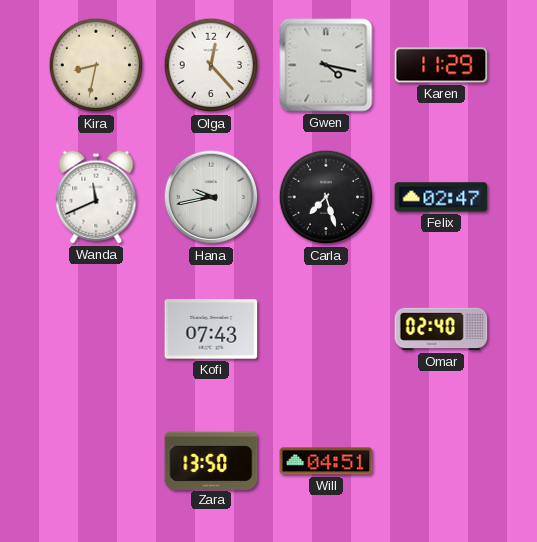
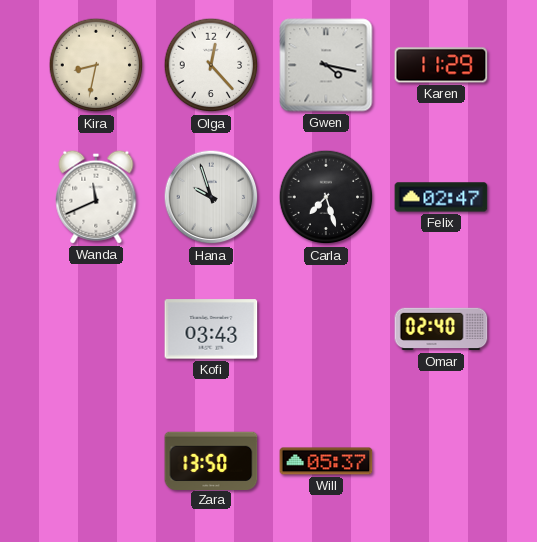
Hana: 9:43 -> 9:57
Kofi: 07:43 -> 03:43
Will: 04:51 -> 05:37
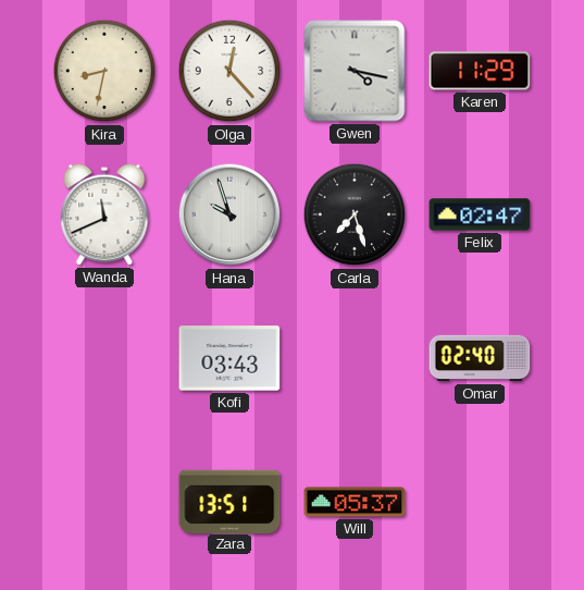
Zara: 13:50 -> 13:51
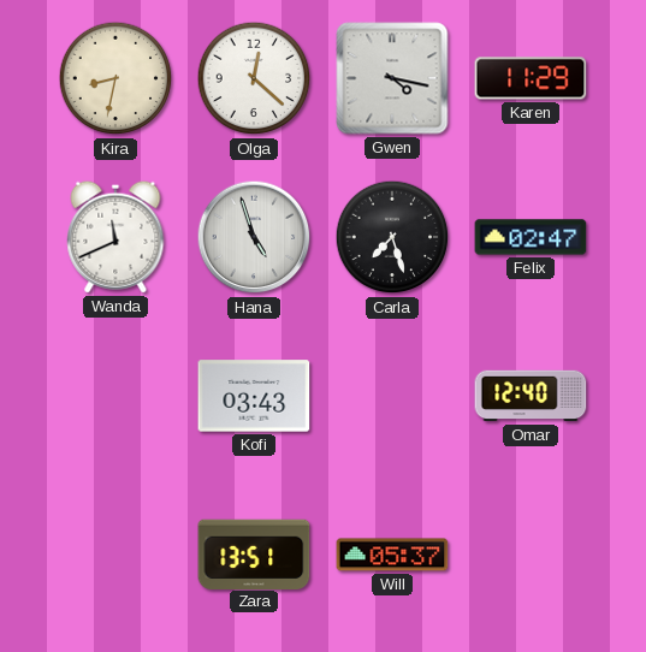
Olga: 12:23 -> 12:22
Hana: 9:57 -> 4:57
Omar: 02:40 -> 12:40
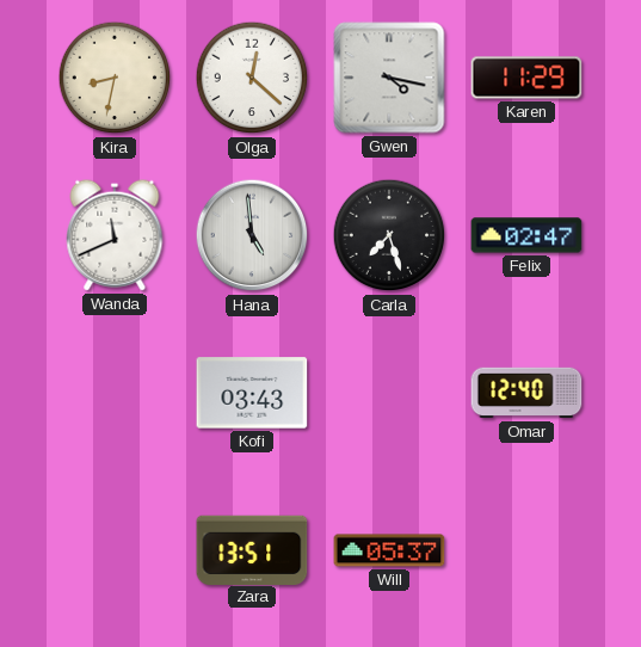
Hana: 4:57 -> 4:59
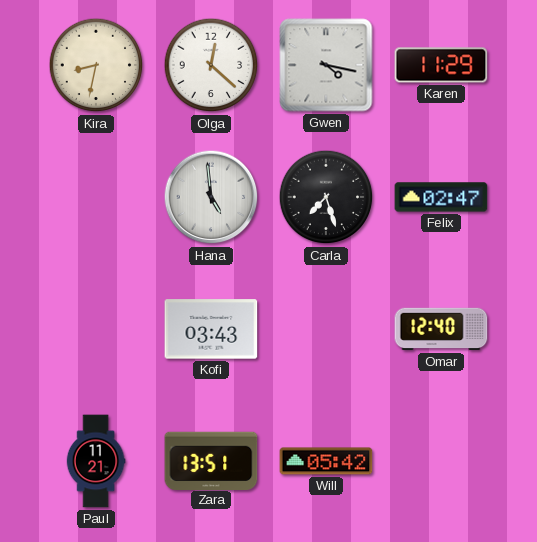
Wanda: 11:41 -> none
Paul: none -> 11:21
Will: 05:37 -> 05:42
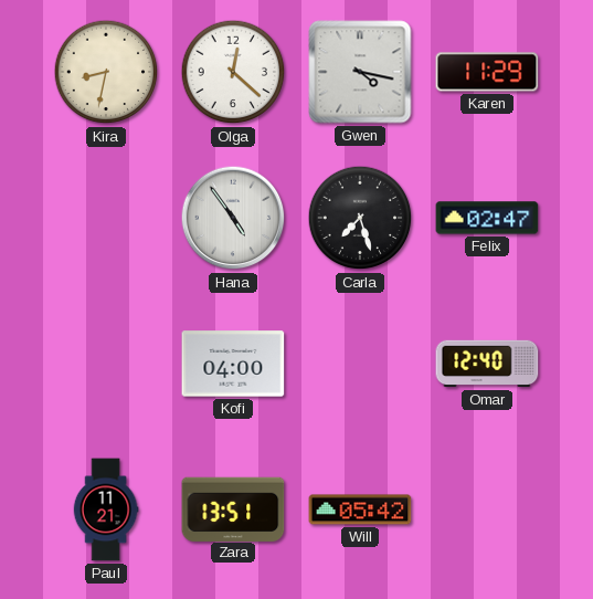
Hana: 4:59 -> 4:54
Kofi: 03:43 -> 04:00
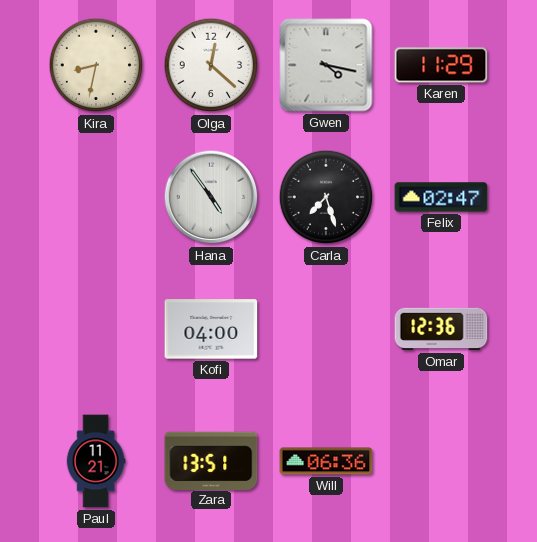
Omar: 12:40 -> 12:36
Will: 05:42 -> 06:36
